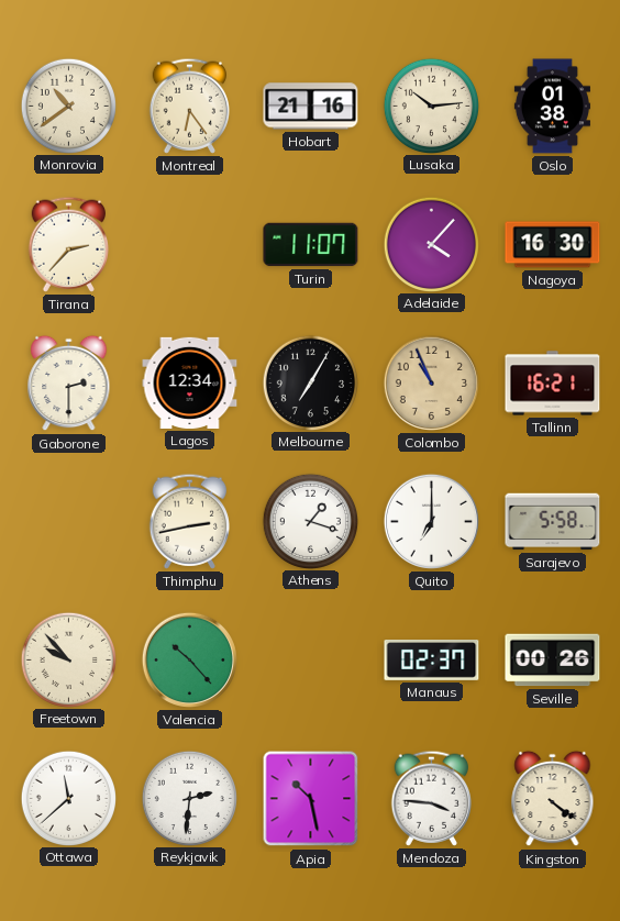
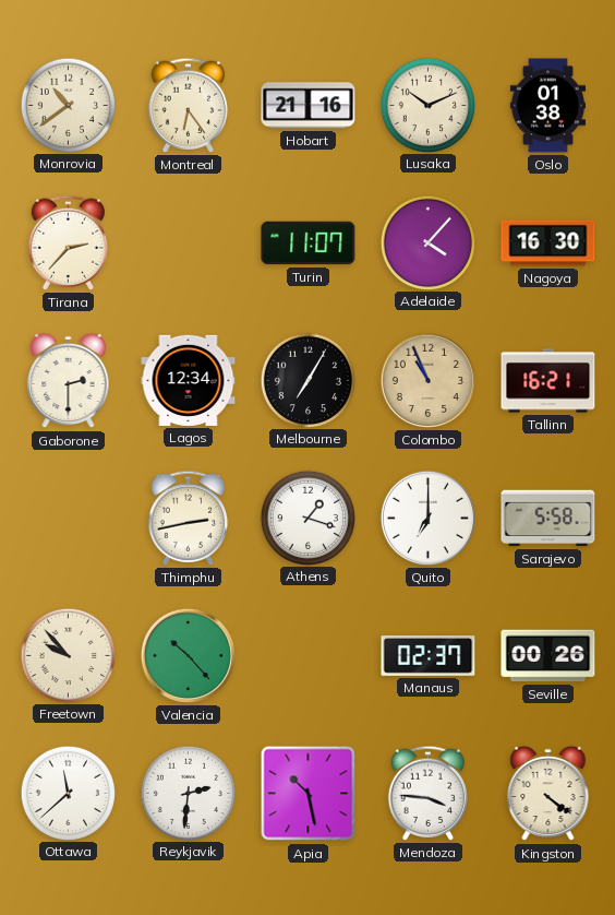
Lusaka: 10:14 -> 10:11
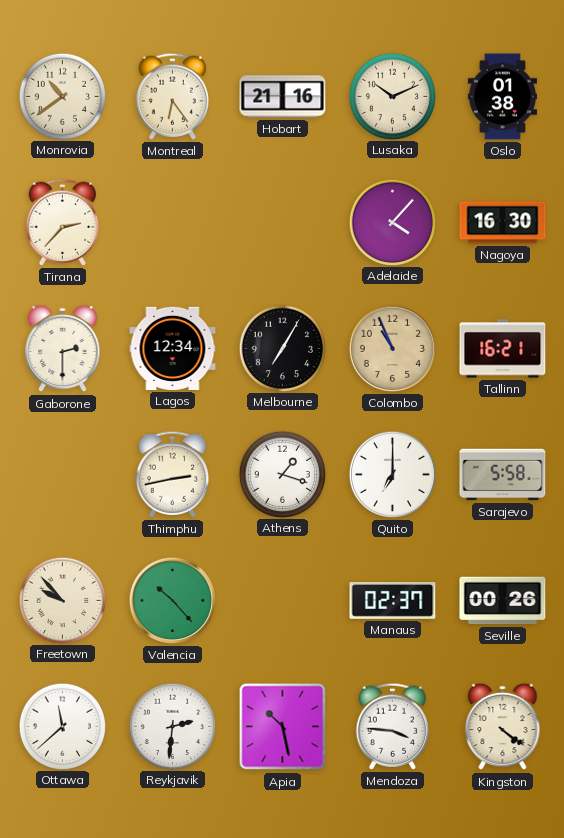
Turin: 11:07 -> none
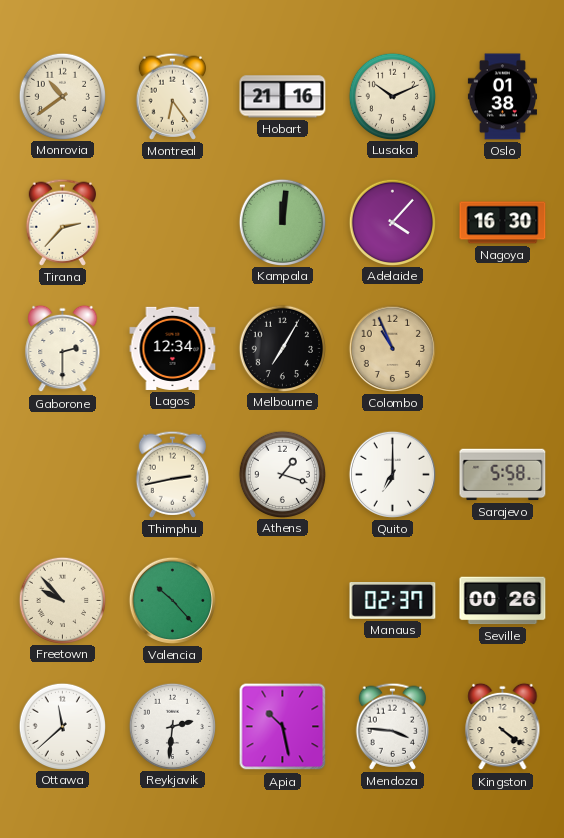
Kampala: none -> 12:01
Tallinn: 16:21 -> none
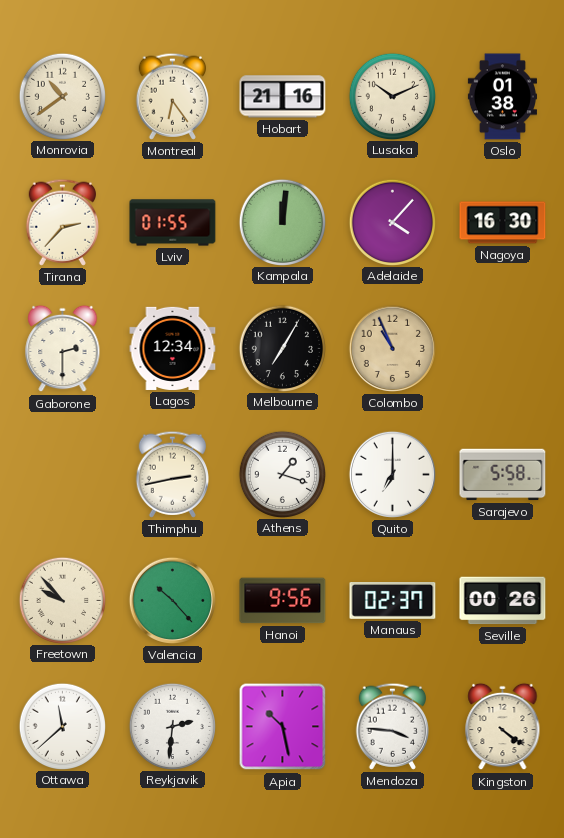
Lviv: none -> 01:55
Hanoi: none -> 9:56
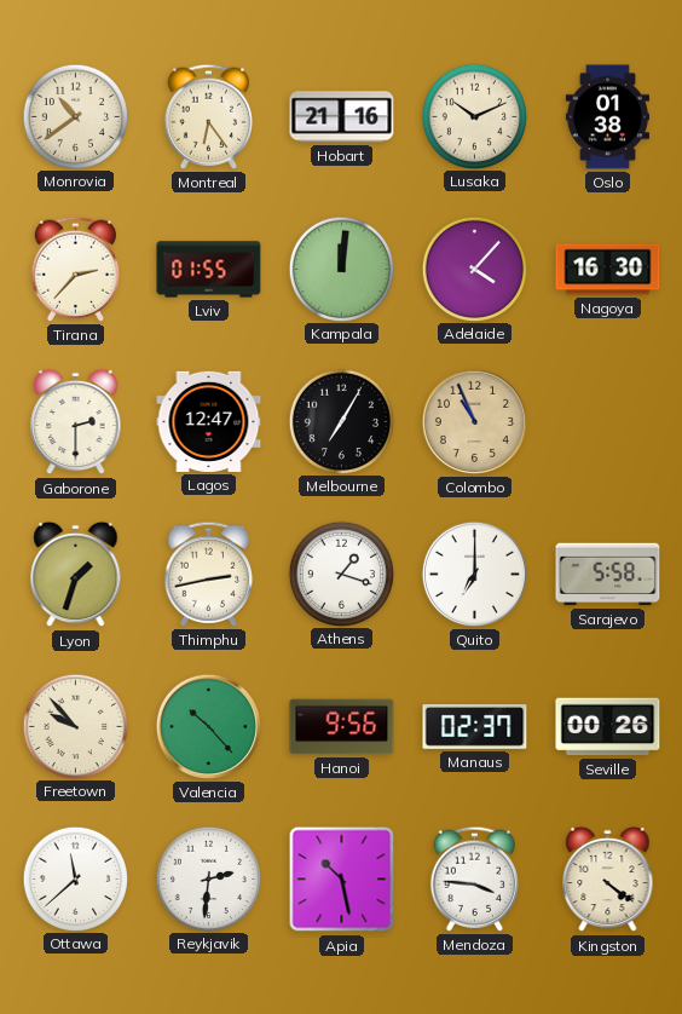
Lagos: 12:34 -> 12:47
Lyon: none -> 1:33
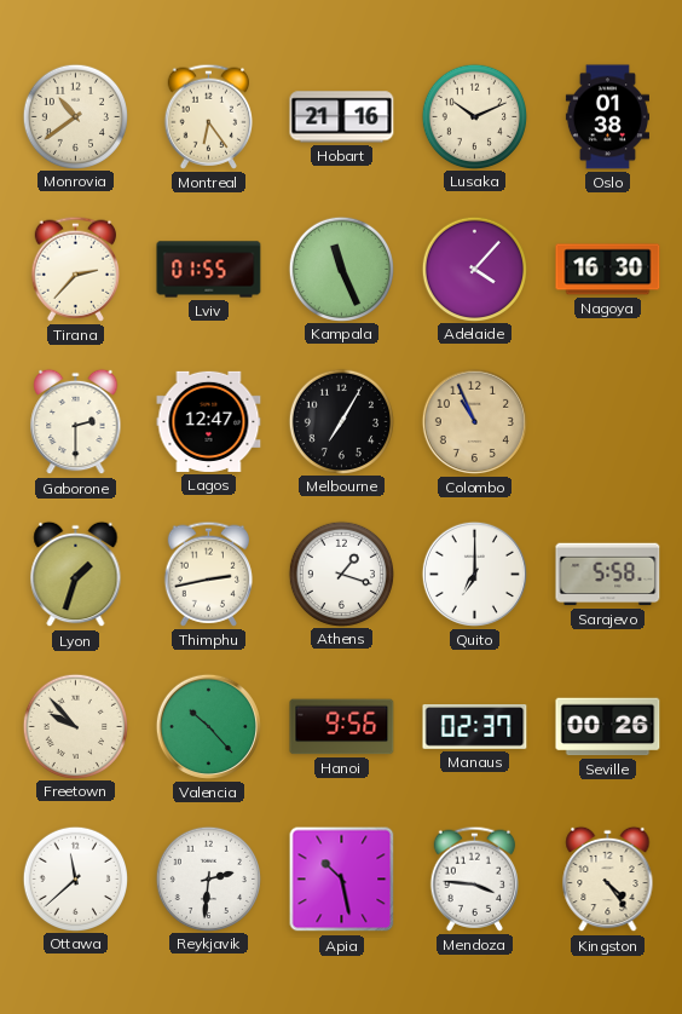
Kampala: 12:01 -> 11:26
Kingston: 4:21 -> 4:24
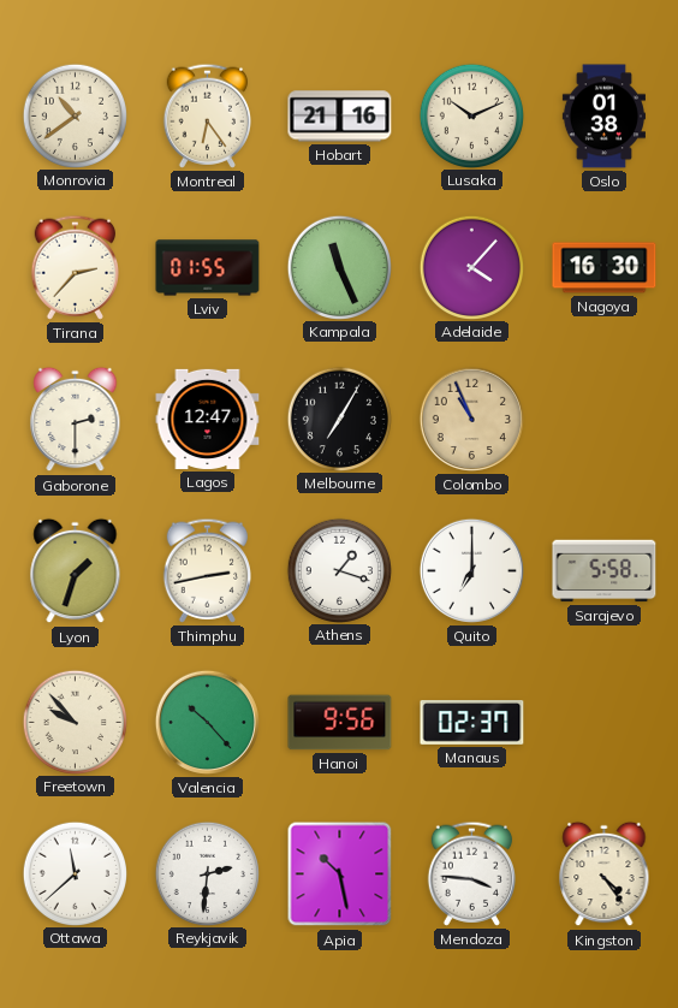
Seville: 00:26 -> none
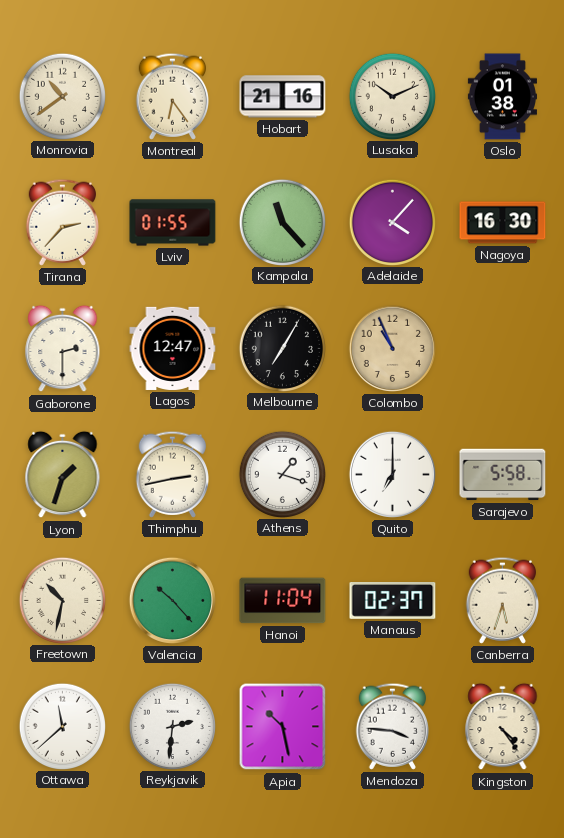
Kampala: 11:26 -> 11:23
Freetown: 9:53 -> 10:32
Hanoi: 9:56 -> 11:04
Canberra: none -> 5:33
